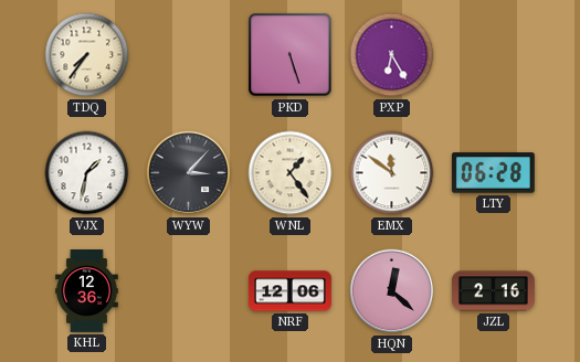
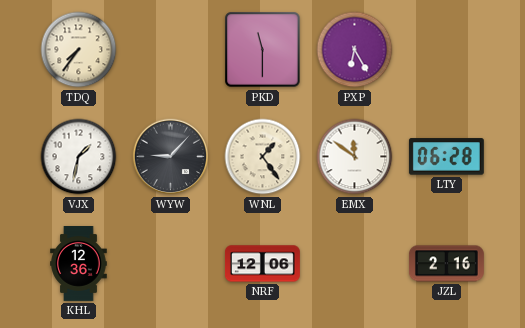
PKD: 5:27 -> 11:30
WYW: 3:07 -> 9:07
HQN: 12:22 -> none
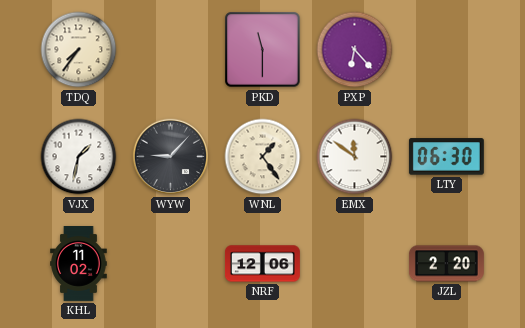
PXP: 6:25 -> 6:23
LTY: 06:28 -> 06:30
KHL: 12:36 -> 11:02
JZL: 2:16 -> 2:20
